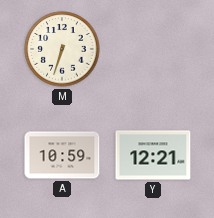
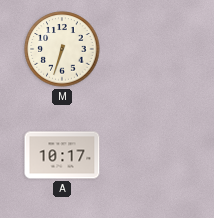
A: 10:59 -> 10:17
Y: 12:21 -> none
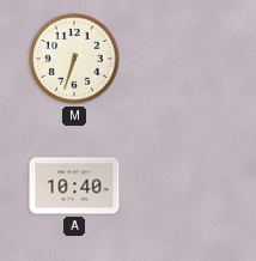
A: 10:17 -> 10:40
